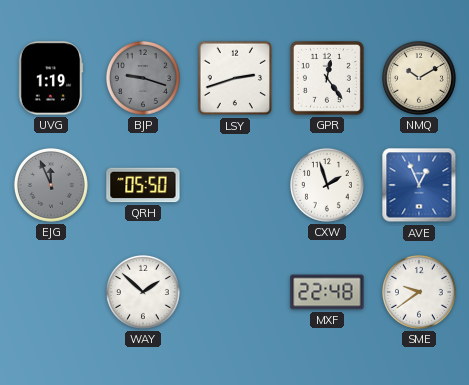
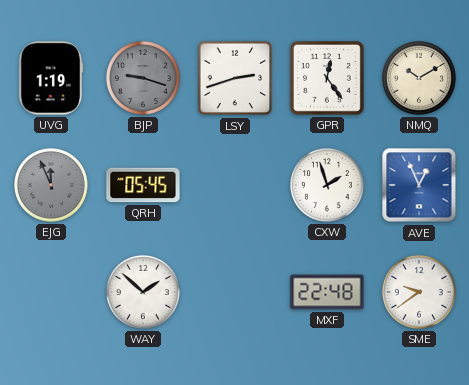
QRH: 05:50 -> 05:45
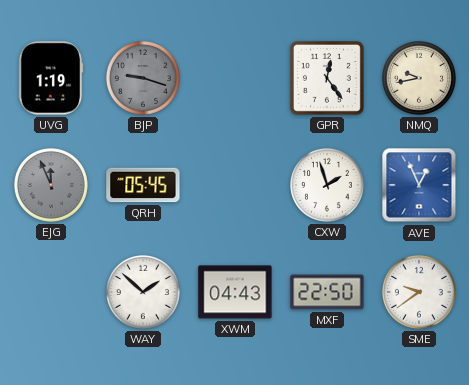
LSY: 2:42 -> none
NMQ: 10:10 -> 9:43
XWM: none -> 04:43
MXF: 22:48 -> 22:50
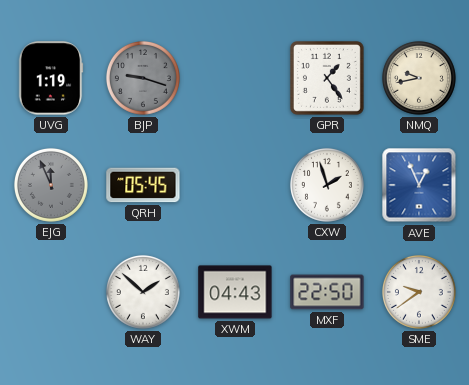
GPR: 12:24 -> 1:24
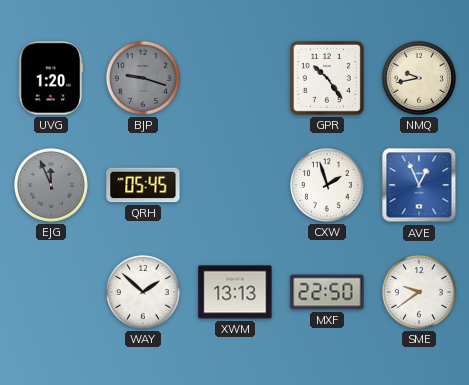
UVG: 1:19 -> 1:20
GPR: 1:24 -> 10:24
XWM: 04:43 -> 13:13
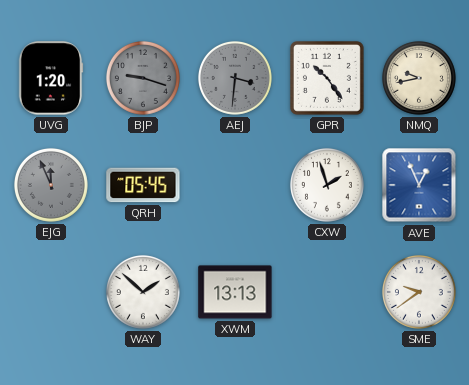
AEJ: none -> 3:31
MXF: 22:50 -> none
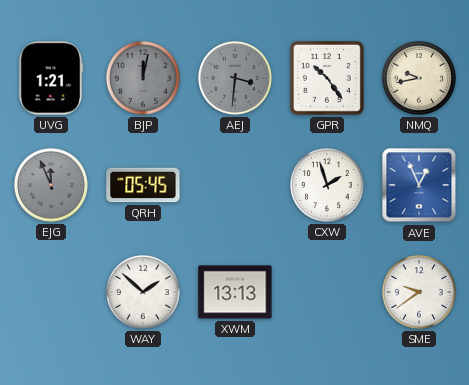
UVG: 1:20 -> 1:21
BJP: 9:18 -> 12:02
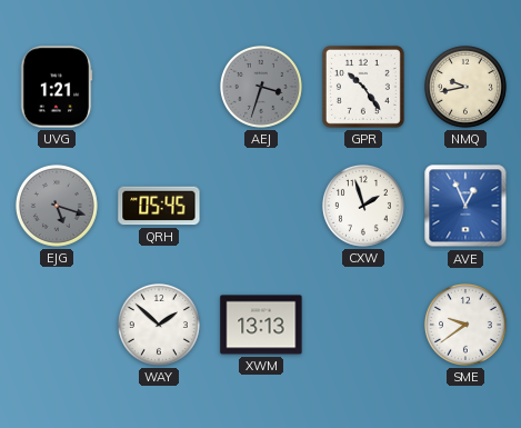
BJP: 12:02 -> none
AEJ: 3:31 -> 3:33
EJG: 11:56 -> 5:18
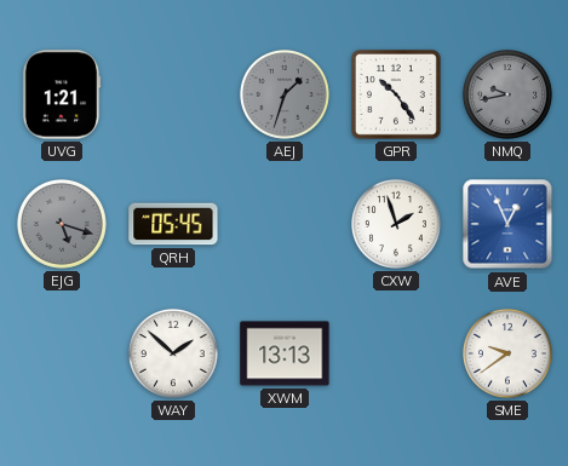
AEJ: 3:33 -> 1:33
NMQ dial: cream -> grey
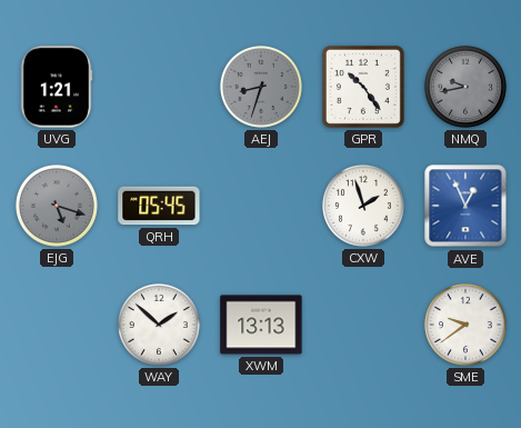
AEJ: 1:33 -> 8:33
